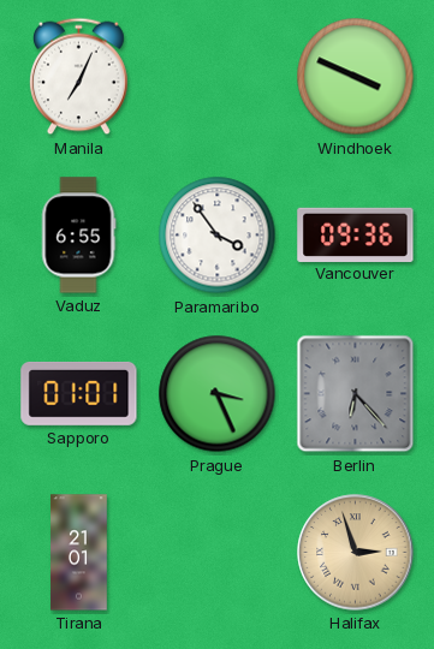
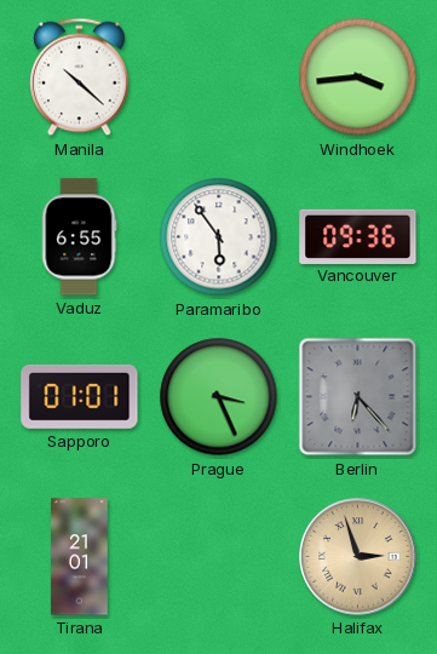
Manila: 7:04 -> 10:22
Windhoek: 3:49 -> 3:44
Paramaribo: 3:54 -> 5:54
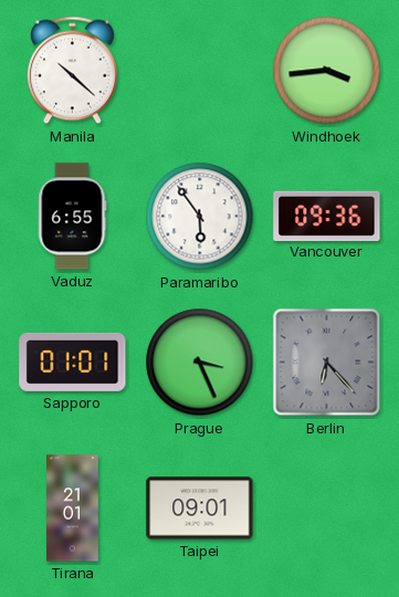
Taipei: none -> 09:01
Halifax: 2:57 -> none
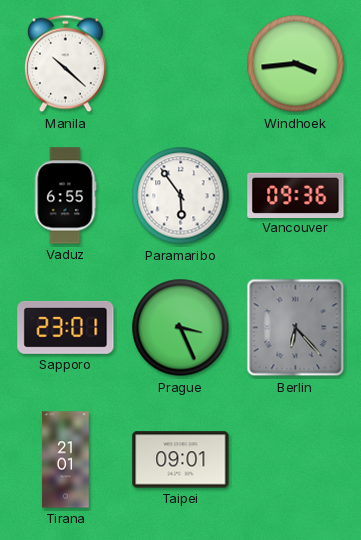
Sapporo: 01:01 -> 23:01
